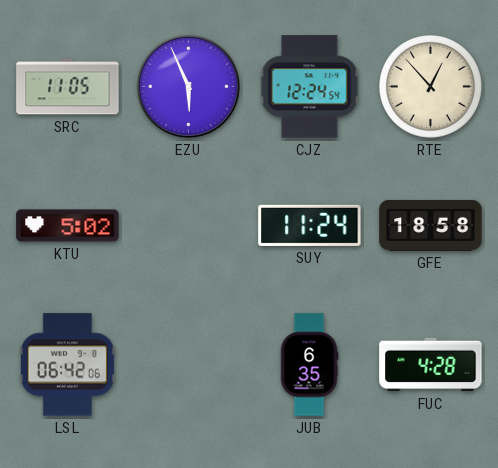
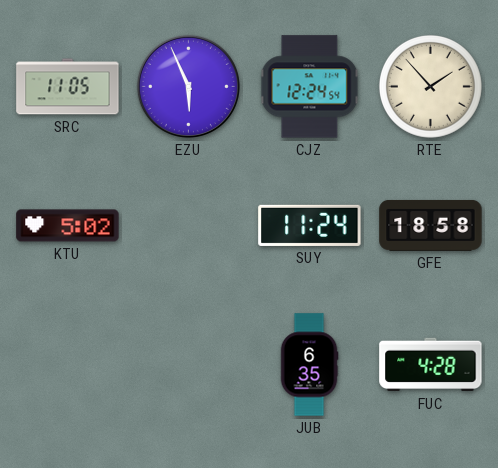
RTE: 12:53 -> 1:53
LSL: 06:42 -> none
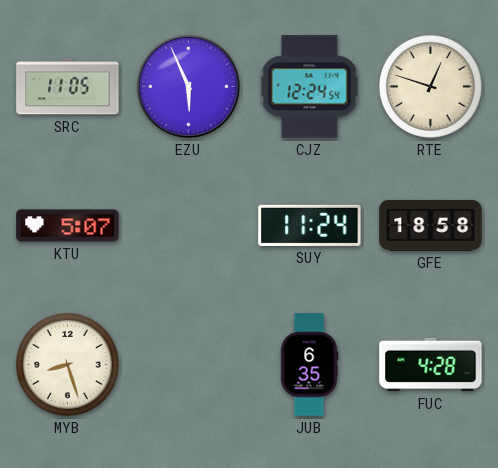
RTE: 1:53 -> 12:48
KTU: 5:02 -> 5:07
MYB: none -> 8:27
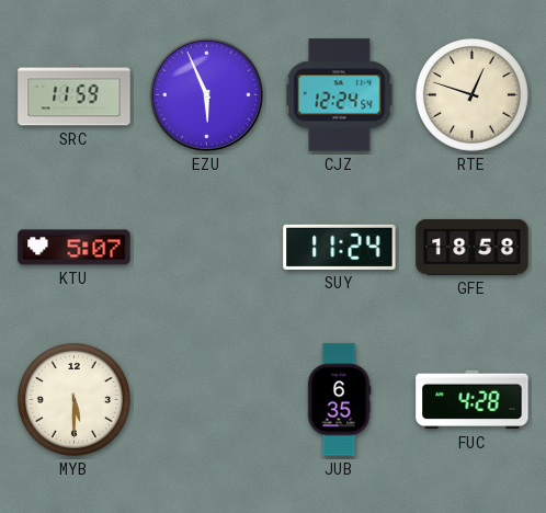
SRC: 11:05 -> 11:59
MYB: 8:27 -> 5:30
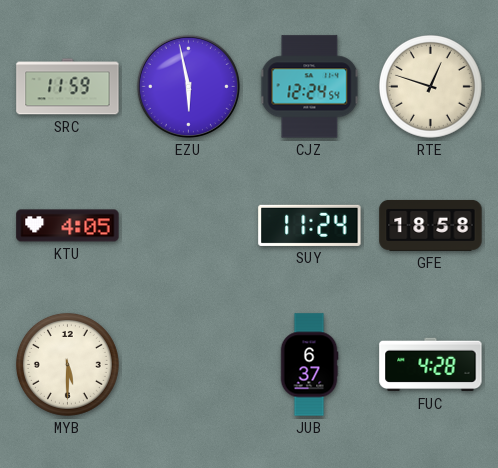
EZU: 5:56 -> 5:58
KTU: 5:07 -> 4:05
JUB: 6:35 -> 6:37
